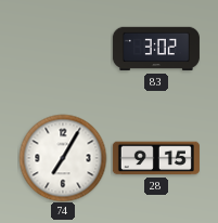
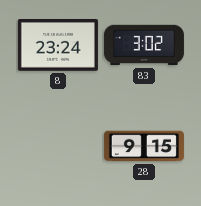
8: none -> 23:24
74: 7:05 -> none
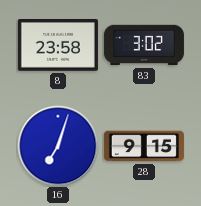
8: 23:24 -> 23:58
16: none -> 7:03
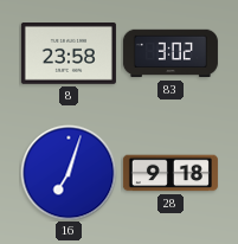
28: 9:15 -> 9:18
